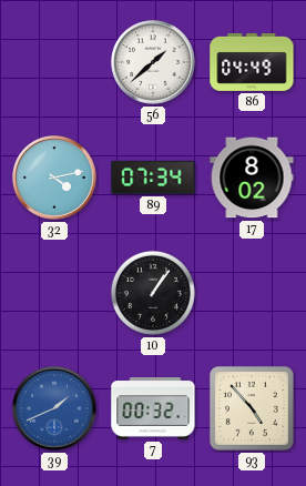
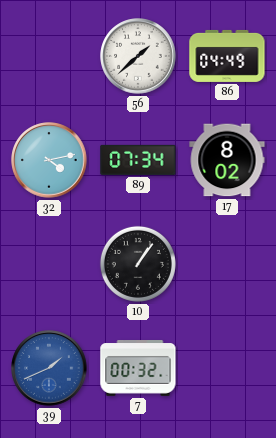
93: 4:53 -> none
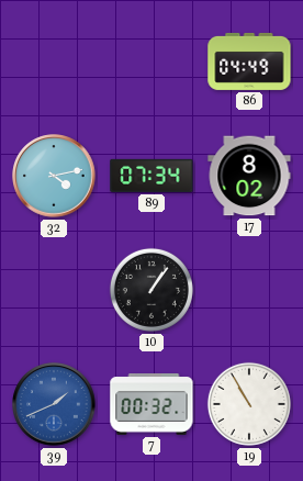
56: 1:38 -> none
19: none -> 10:55
